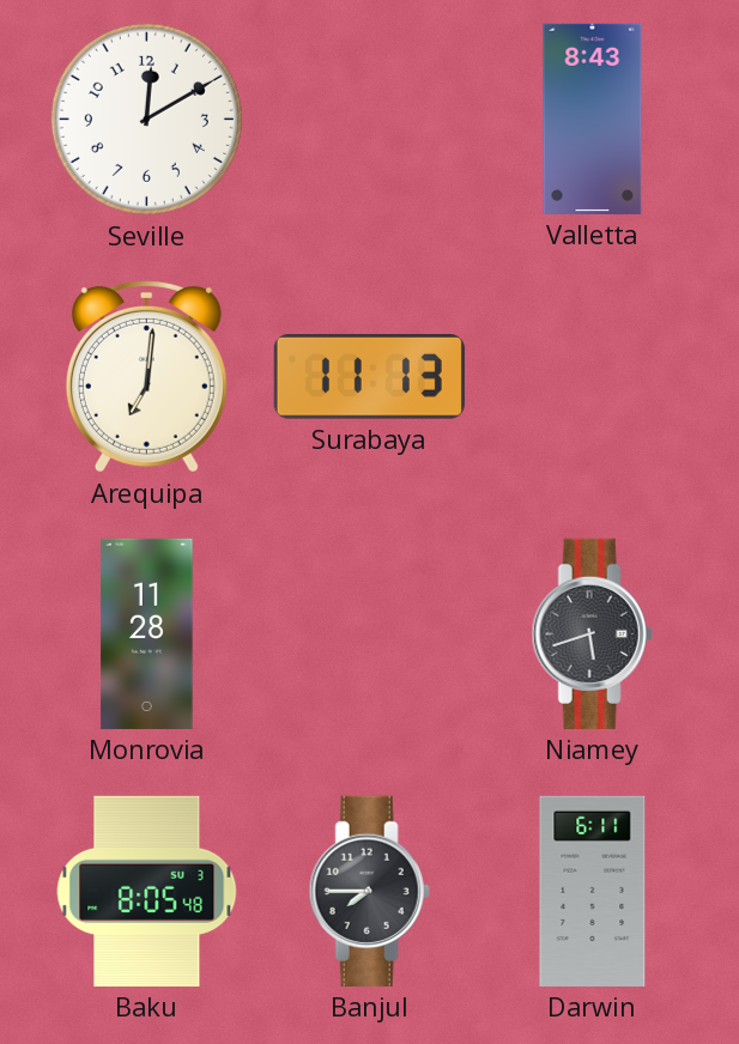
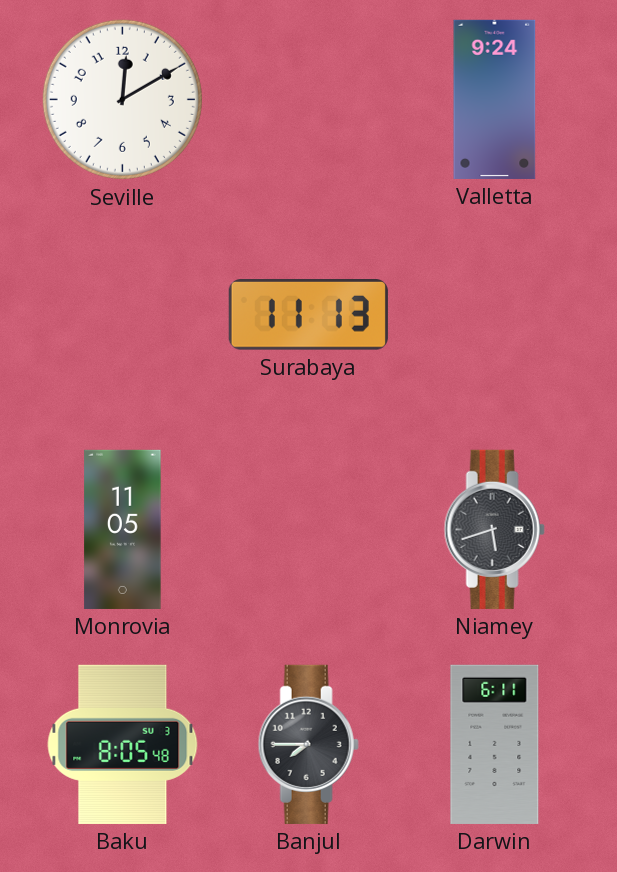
Valletta: 8:43 -> 9:24
Arequipa: 7:01 -> none
Monrovia: 11:28 -> 11:05
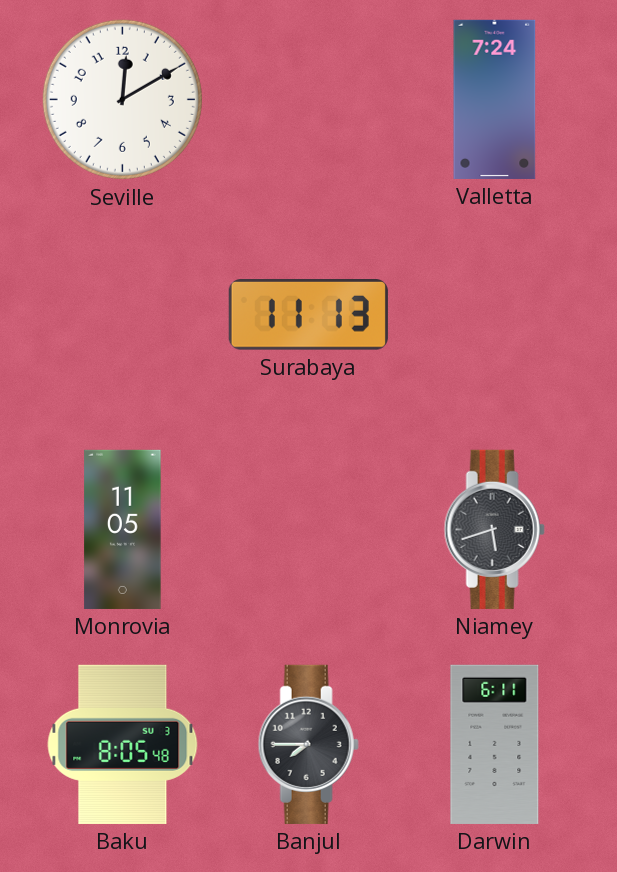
Valletta: 9:24 -> 7:24
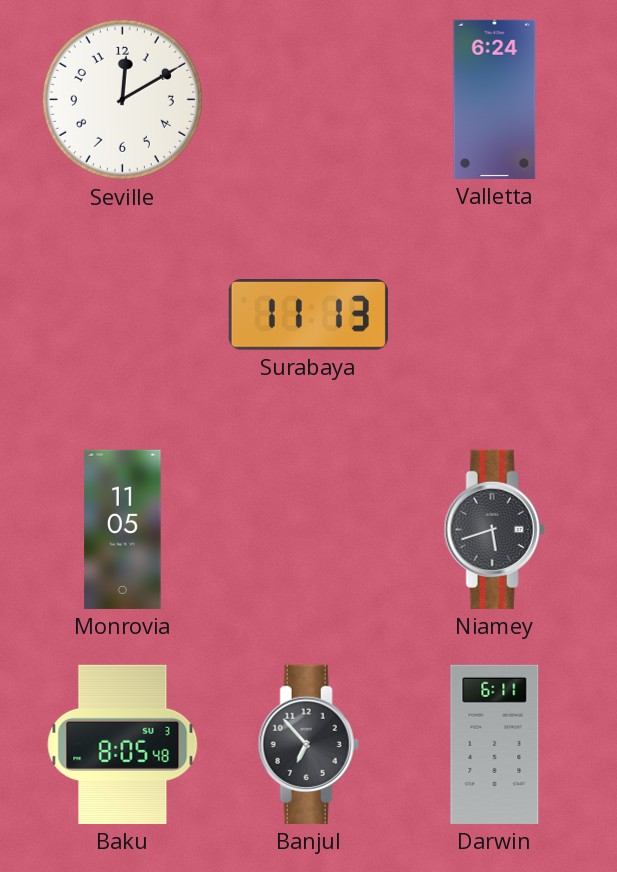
Valletta: 7:24 -> 6:24
Banjul: 7:45 -> 6:53
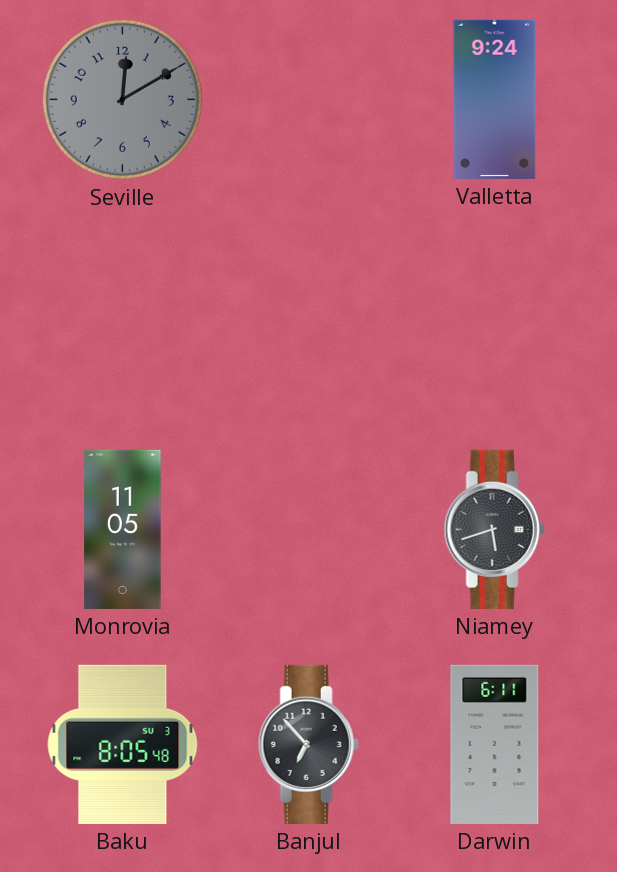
Seville dial: white -> grey
Valletta: 6:24 -> 9:24
Surabaya: 11:13 -> none
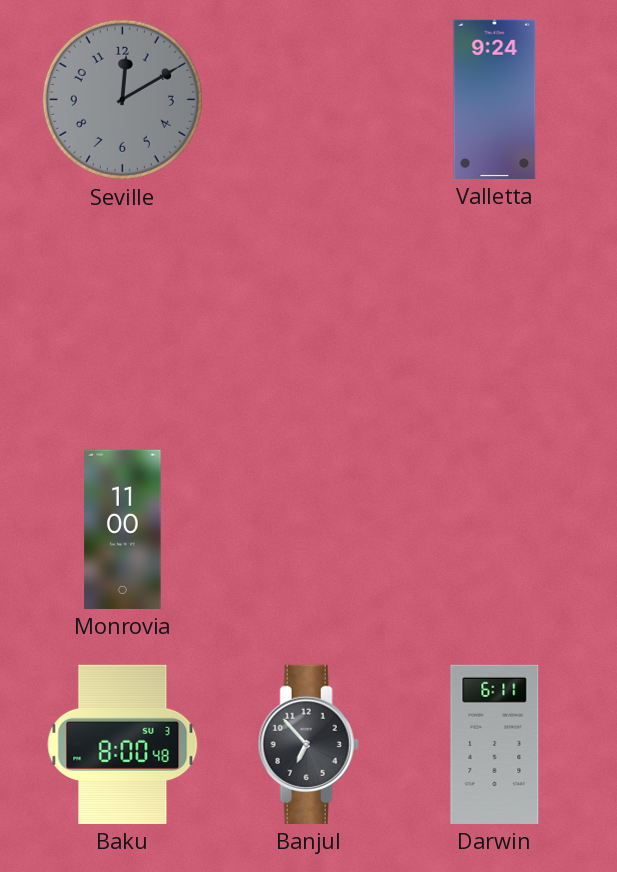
Monrovia: 11:05 -> 11:00
Niamey: 5:42 -> none
Baku: 8:05 -> 8:00
